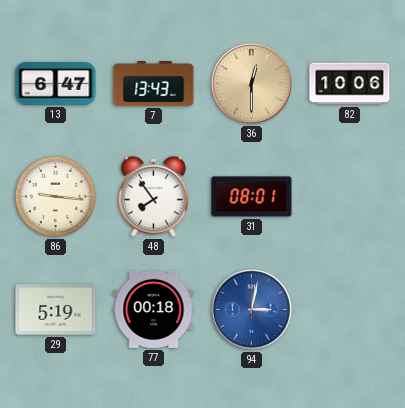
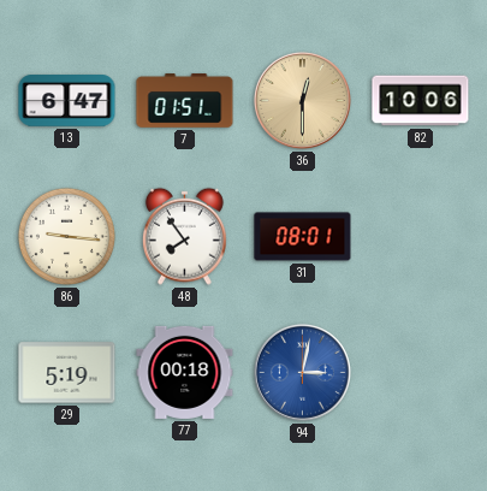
7: 13:43 -> 01:51
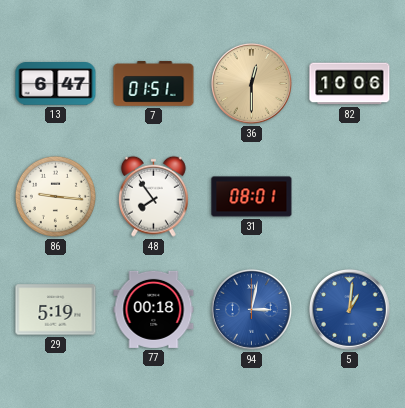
5: none -> 1:01
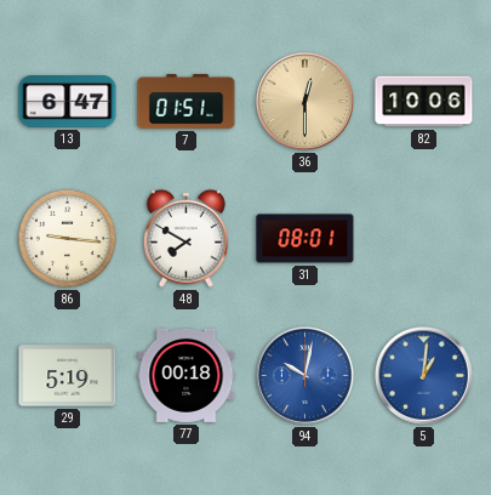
48: 7:54 -> 7:50
94: 3:02 -> 10:02
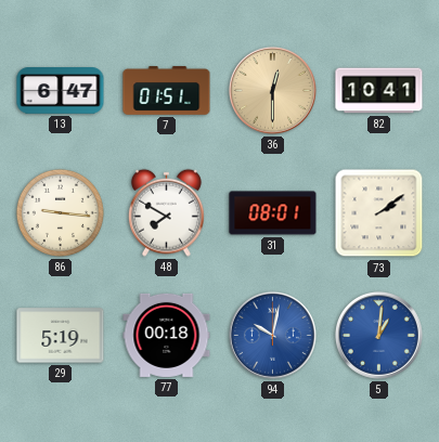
82: 10:06 -> 10:41
73: none -> 2:09
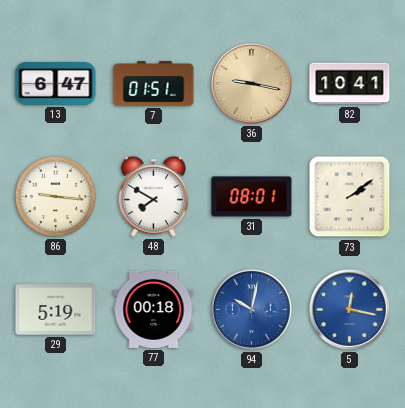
36: 12:30 -> 9:17
5: 1:01 -> 12:17
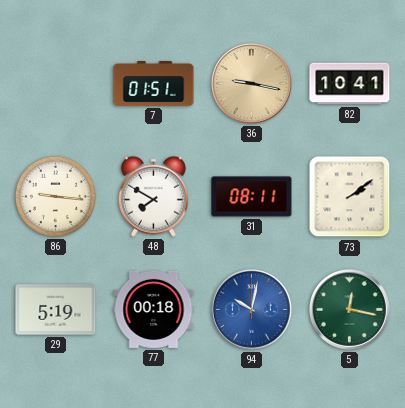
13: 6:47 -> none
31: 08:01 -> 08:11
5 dial: blue -> green
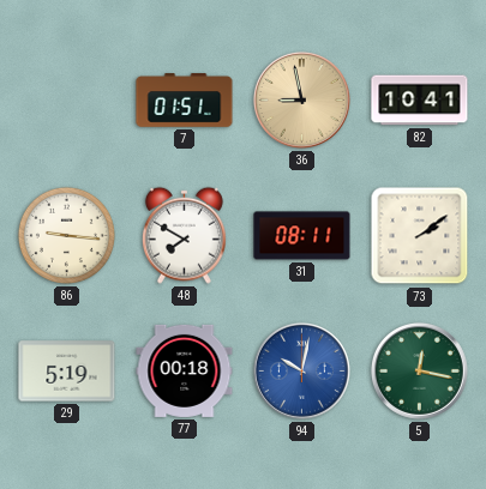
36: 9:17 -> 8:58
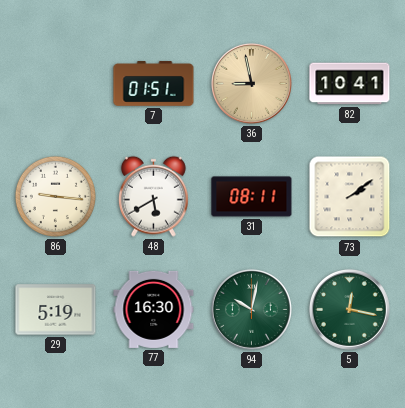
48: 7:50 -> 5:40
77: 00:18 -> 16:30
94 dial: blue -> green
